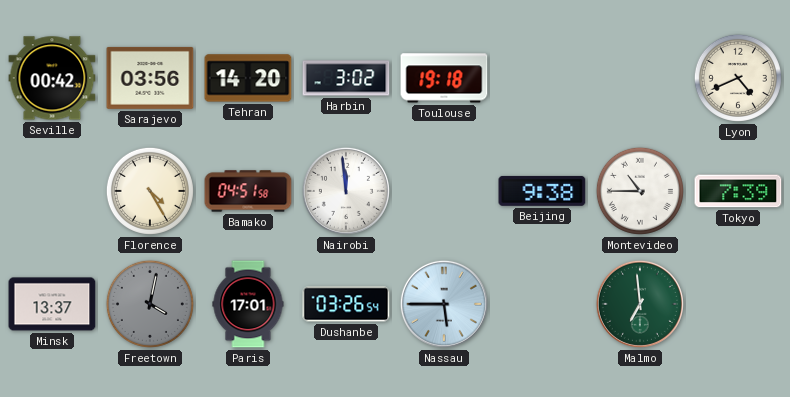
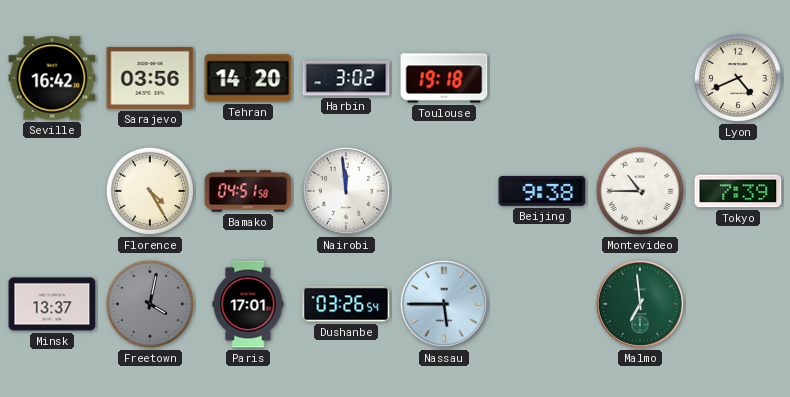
Seville: 00:42 -> 16:42
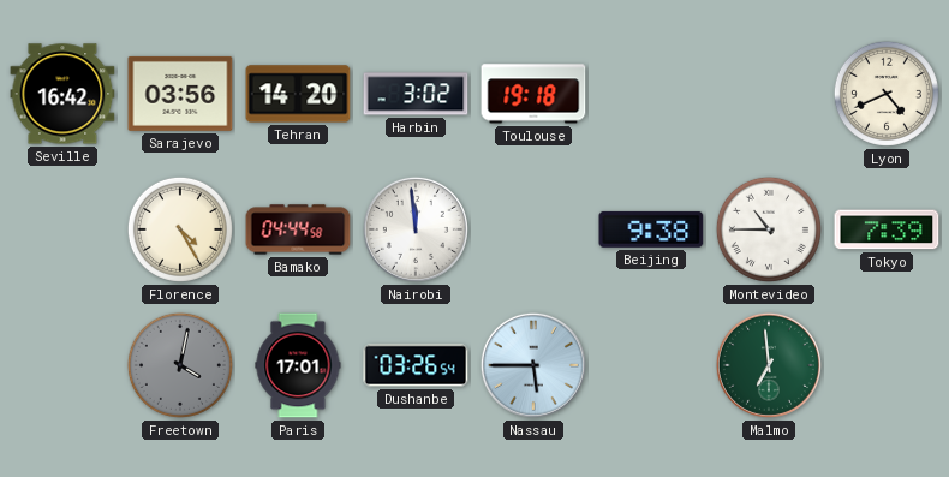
Bamako: 04:51 -> 04:44
Minsk: 13:37 -> none
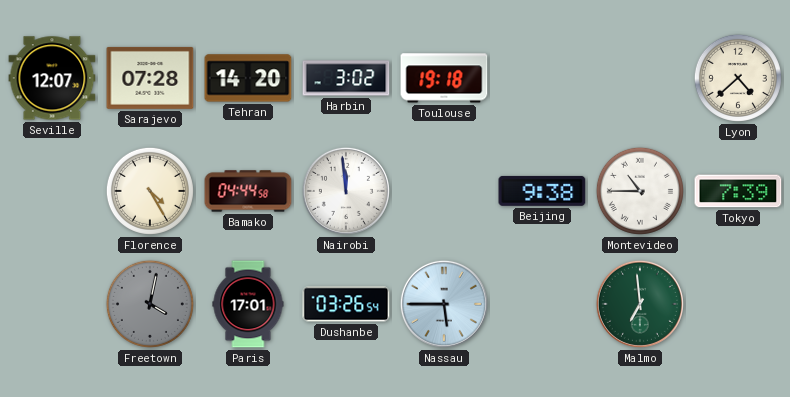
Seville: 16:42 -> 12:07
Sarajevo: 03:56 -> 07:28
Lyon: 4:41 -> 4:38
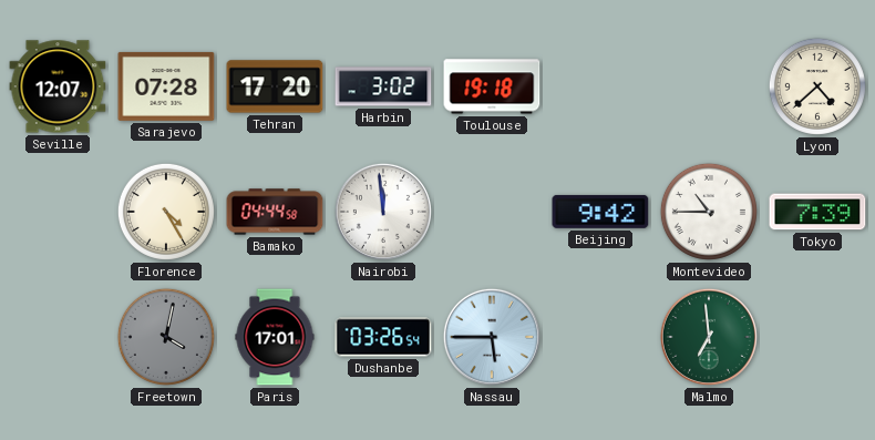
Tehran: 14:20 -> 17:20
Beijing: 9:38 -> 9:42
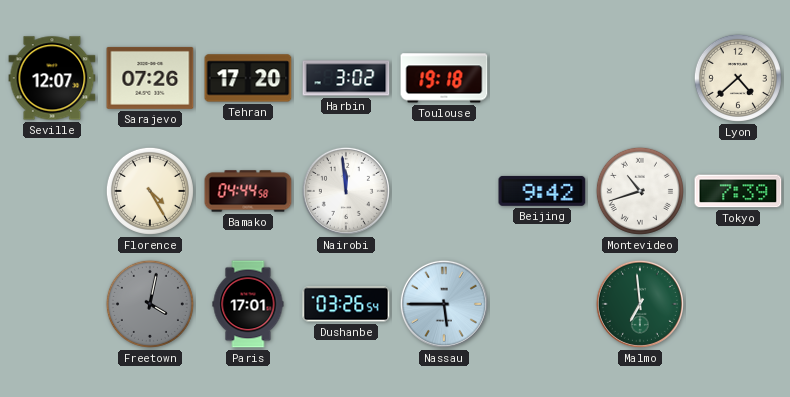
Sarajevo: 07:28 -> 07:26
Montevideo: 10:45 -> 10:42
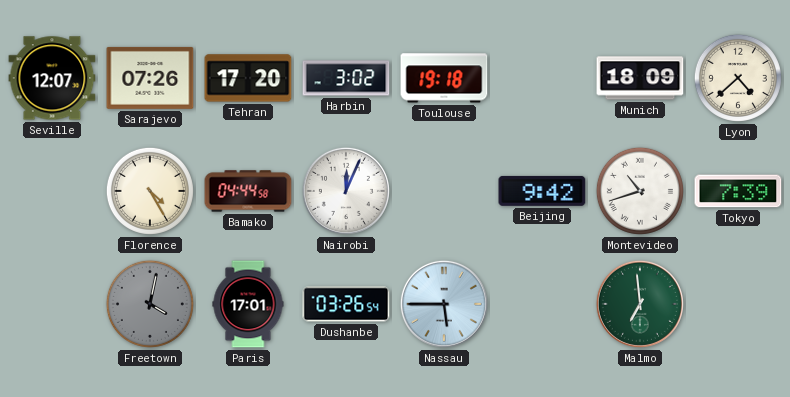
Munich: none -> 18:09
Nairobi: 11:59 -> 12:04
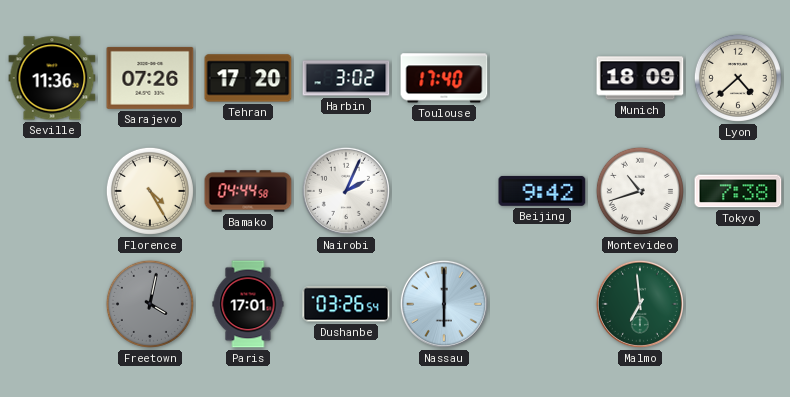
Seville: 12:07 -> 11:36
Toulouse: 19:18 -> 17:40
Nairobi: 12:04 -> 2:04
Tokyo: 7:39 -> 7:38
Nassau: 5:45 -> 6:00
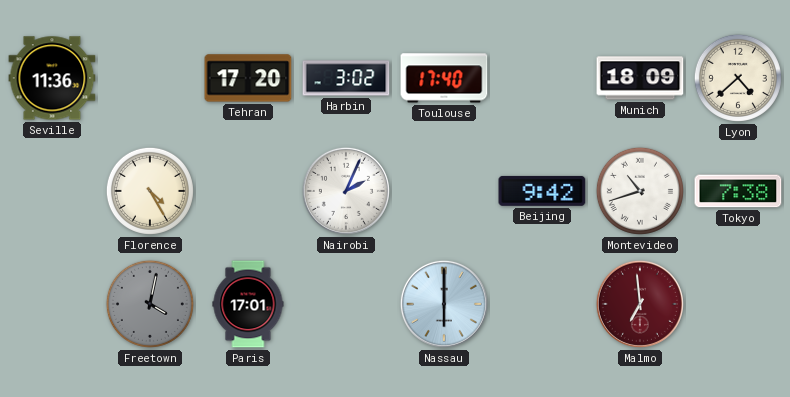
Sarajevo: 07:26 -> none
Bamako: 04:44 -> none
Dushanbe: 03:26 -> none
Malmo dial: green -> burgundy
